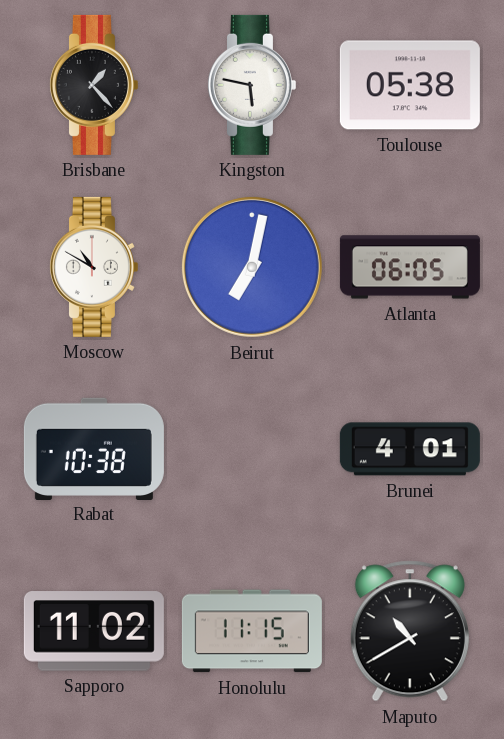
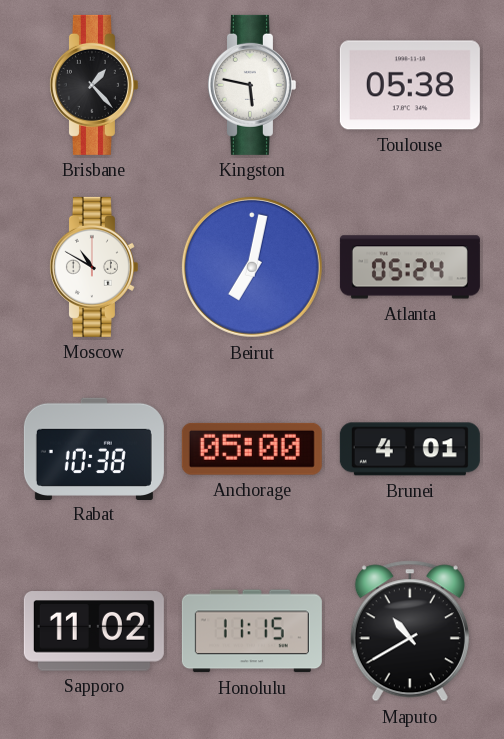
Atlanta: 06:05 -> 05:24
Anchorage: none -> 05:00
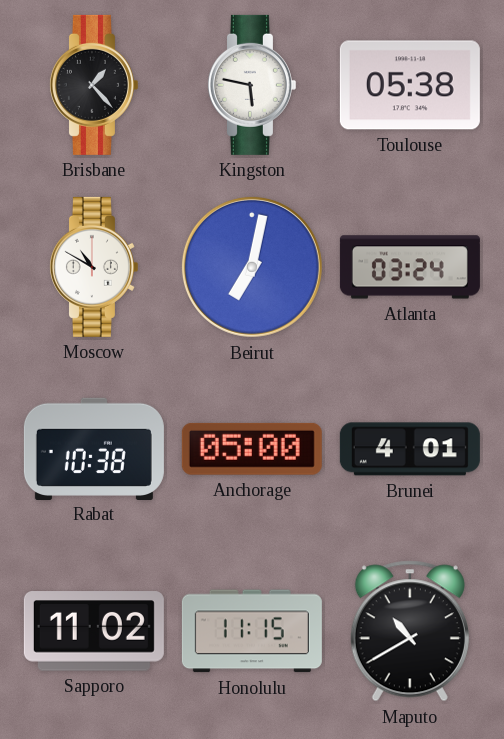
Atlanta: 05:24 -> 03:24
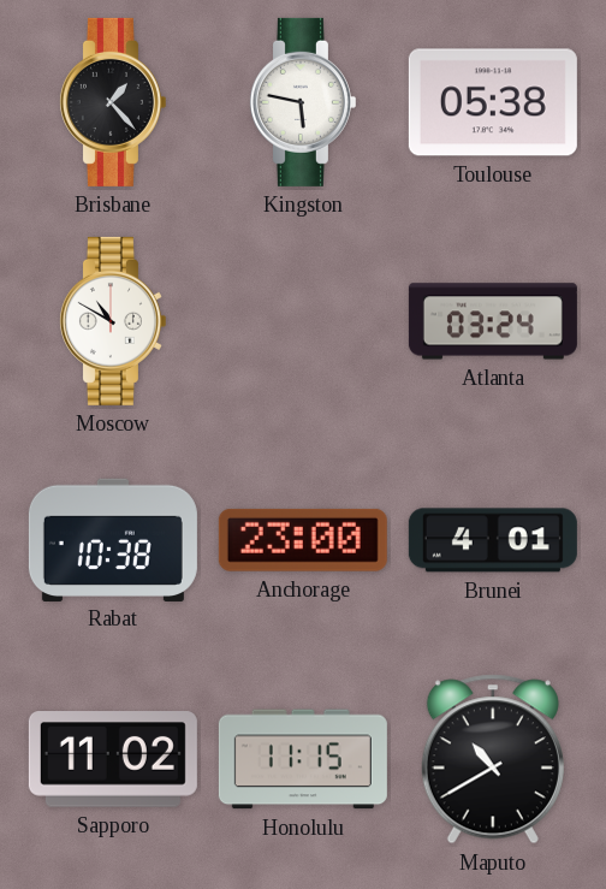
Beirut: 7:02 -> none
Anchorage: 05:00 -> 23:00
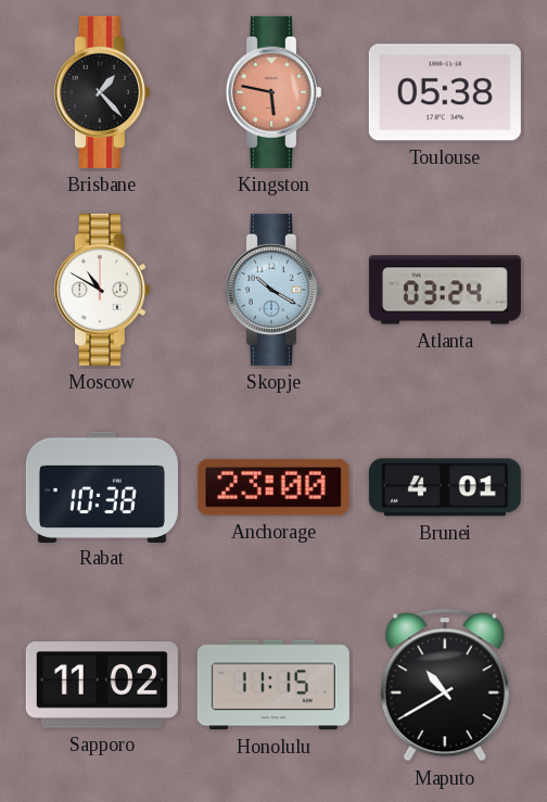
Kingston dial: white -> salmon
Skopje: none -> 10:20
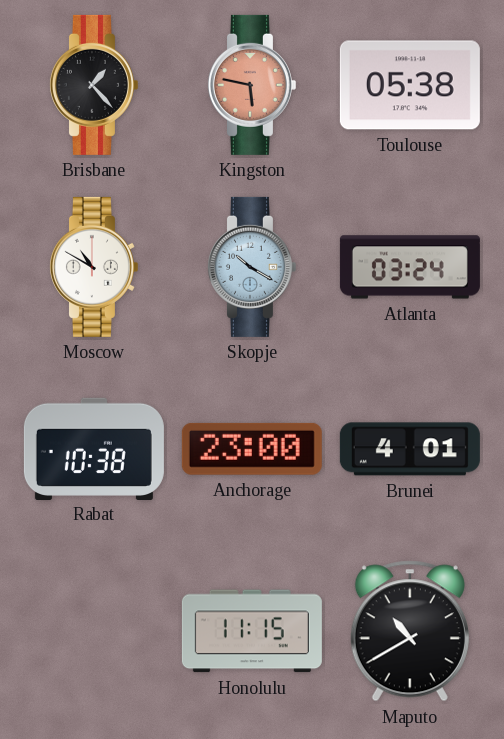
Sapporo: 11:02 -> none
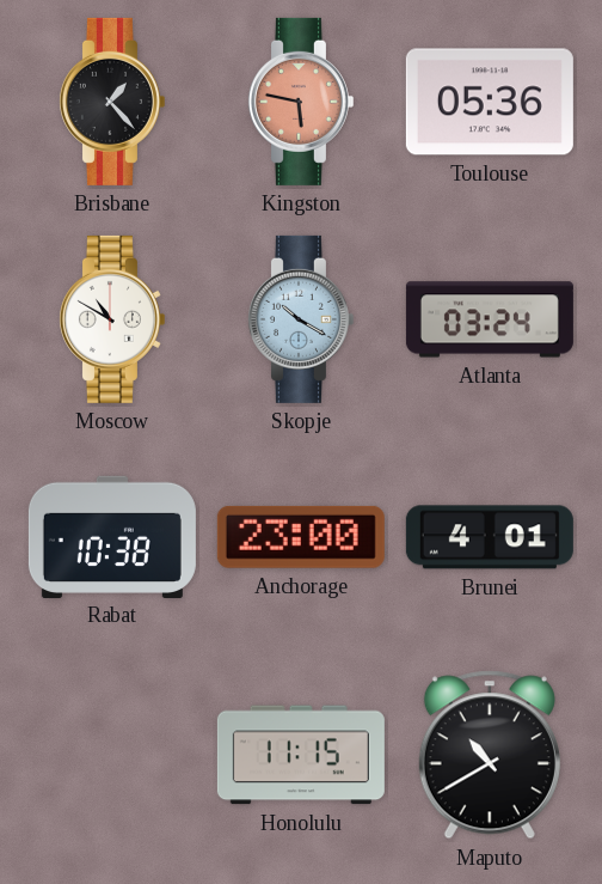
Toulouse: 05:38 -> 05:36
